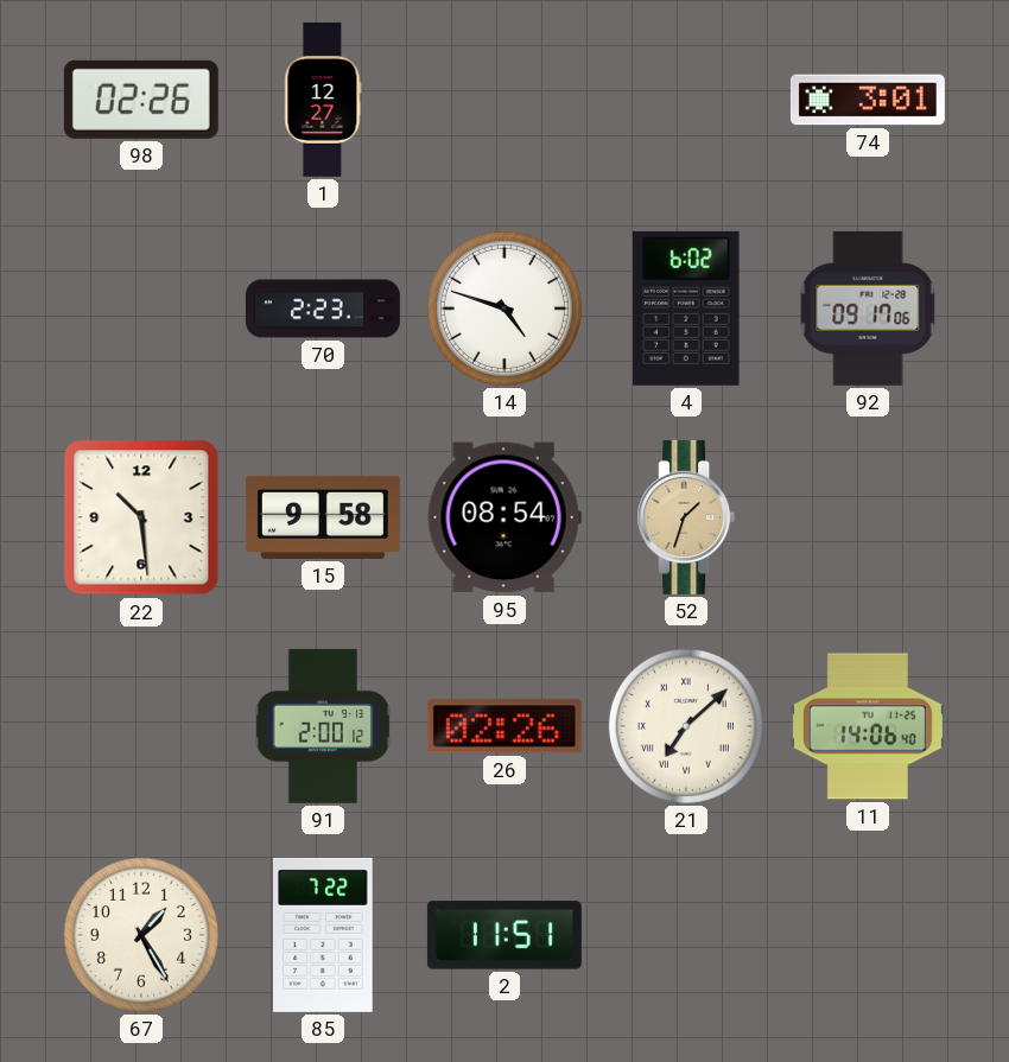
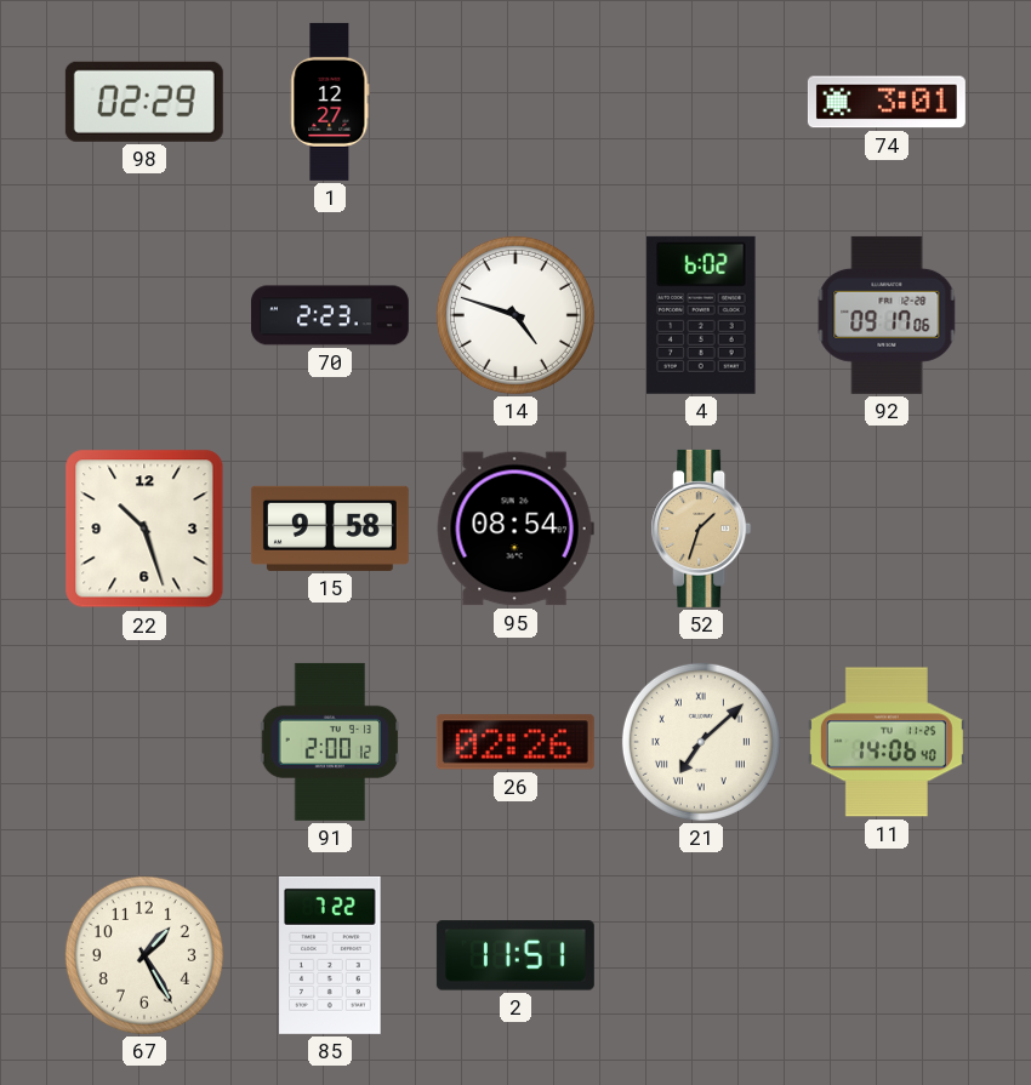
98: 02:26 -> 02:29
22: 10:29 -> 10:27
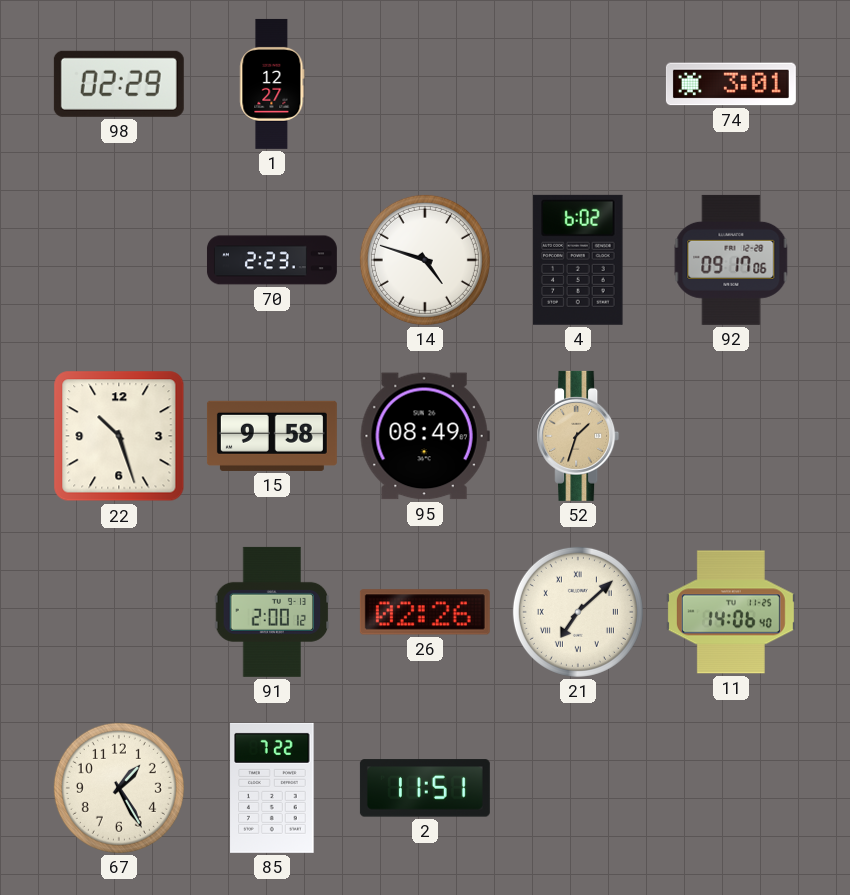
95: 08:54 -> 08:49
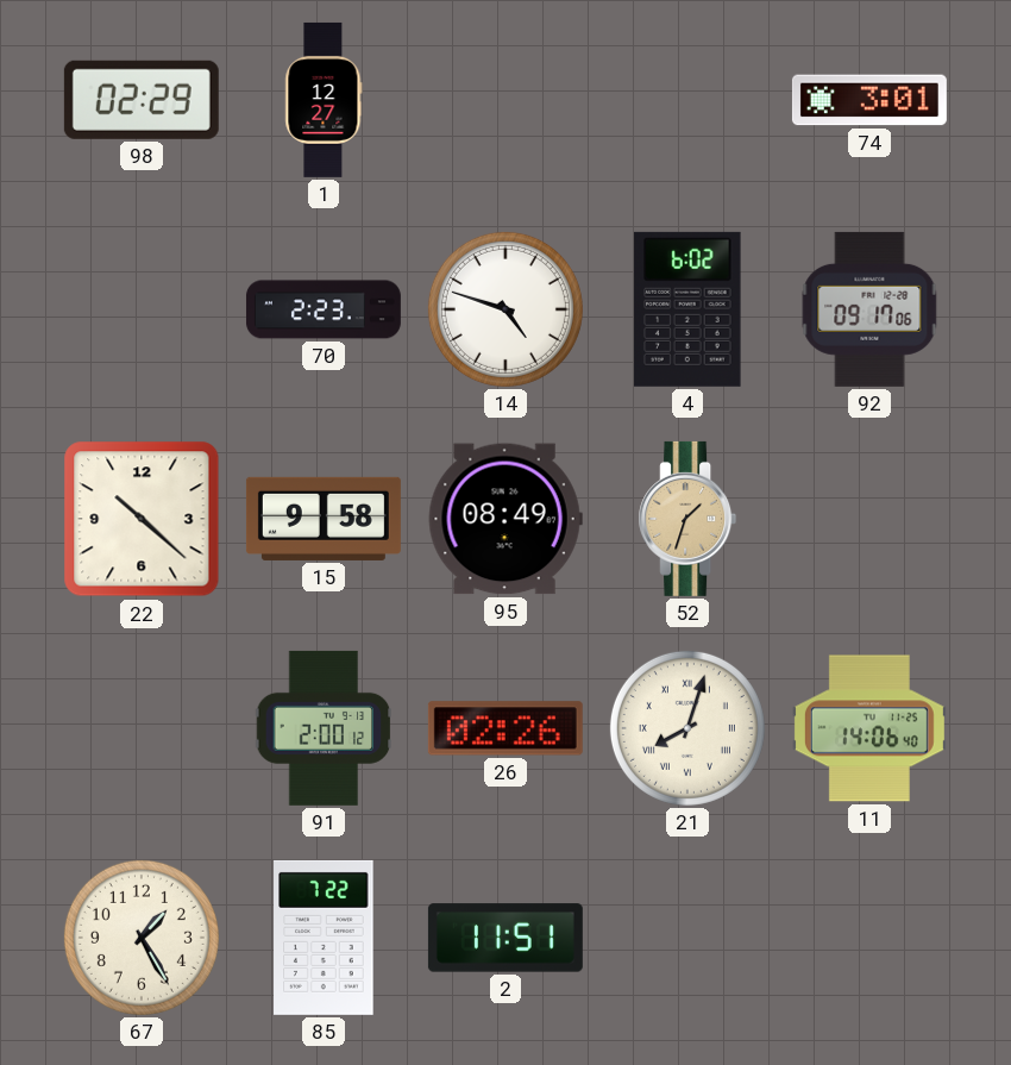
22: 10:27 -> 10:22
21: 7:08 -> 8:03
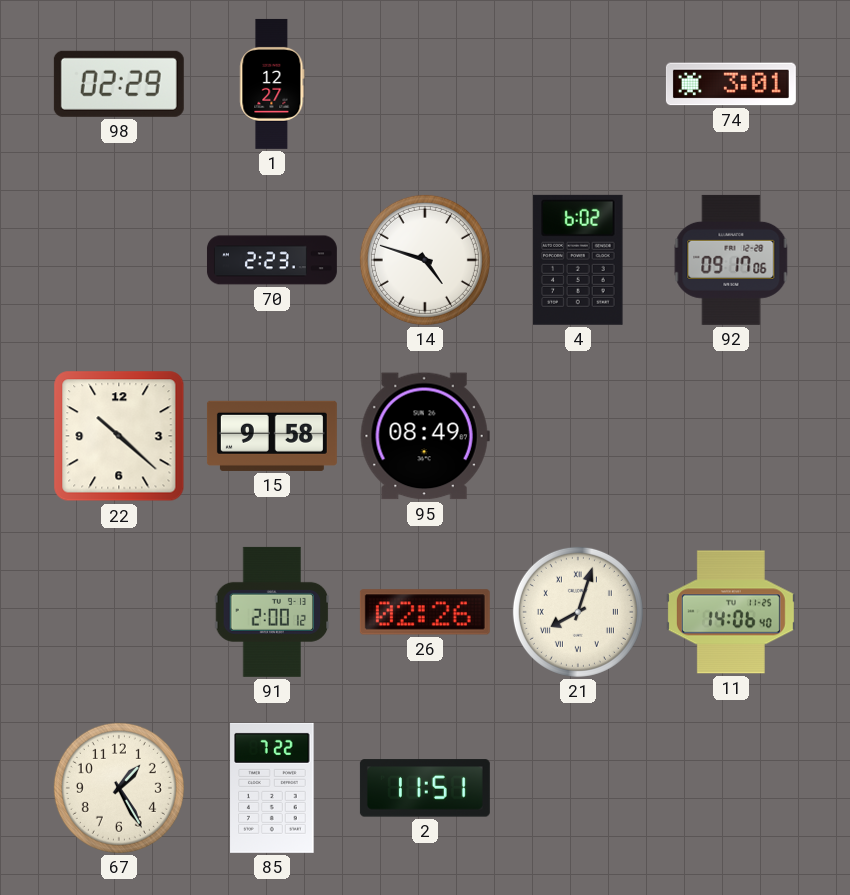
52: 1:33 -> none
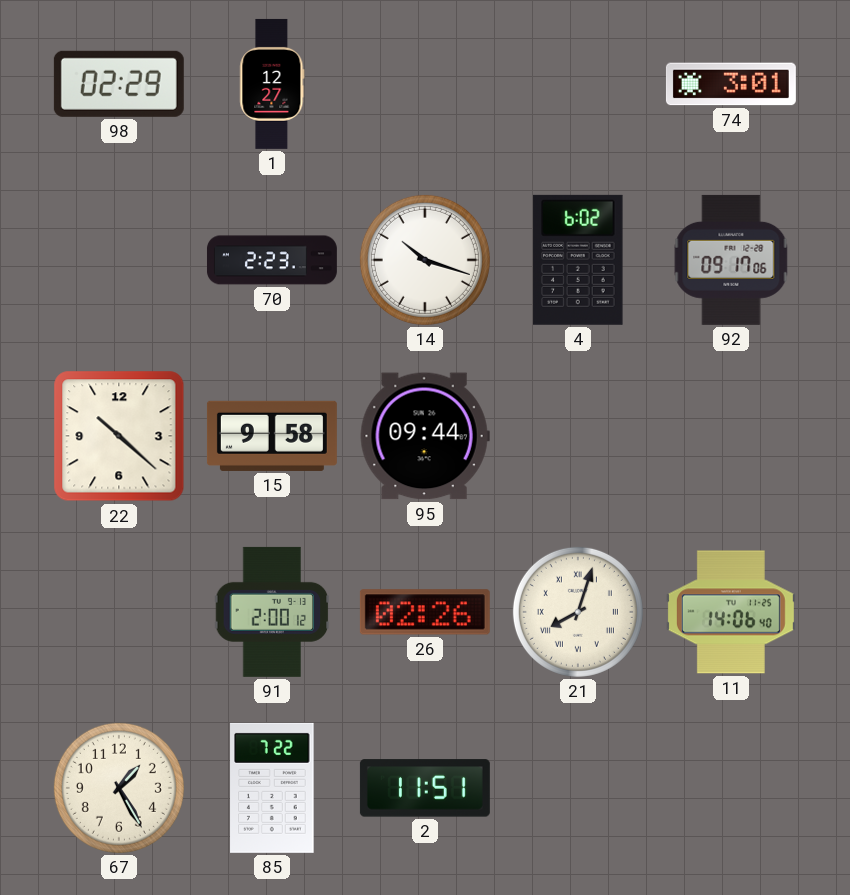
14: 4:48 -> 10:18
95: 08:49 -> 09:44
